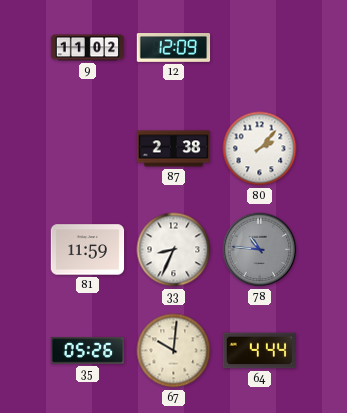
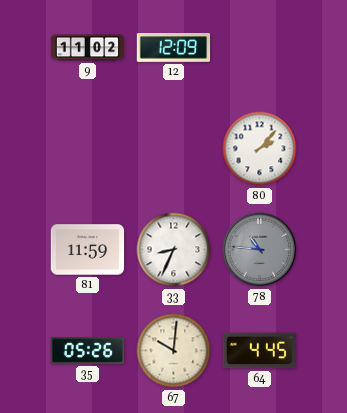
87: 2:38 -> none
64: 4:44 -> 4:45
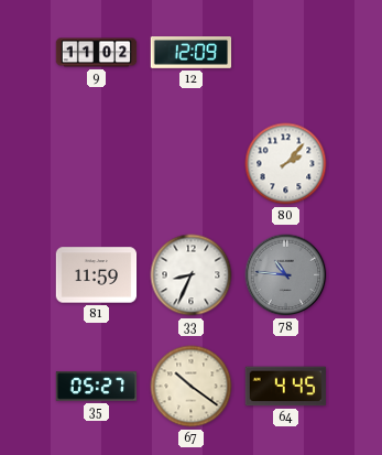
35: 05:26 -> 05:27
67: 10:01 -> 10:21
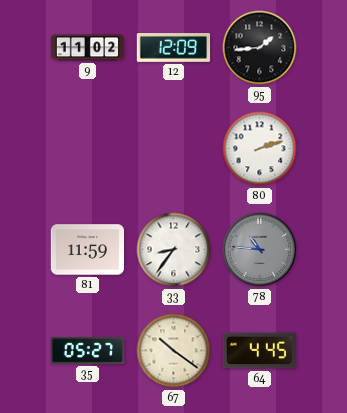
95: none -> 1:44
80: 2:07 -> 2:12
33: 8:34 -> 8:36
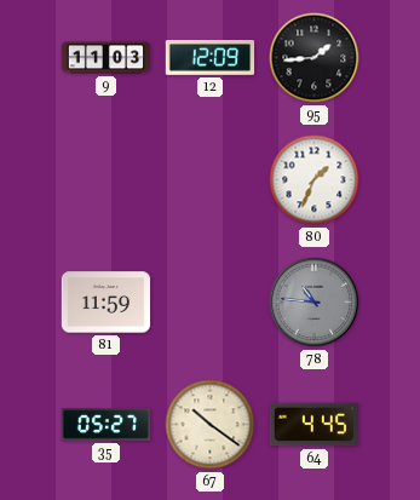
9: 11:02 -> 11:03
80: 2:12 -> 1:34
33: 8:36 -> none
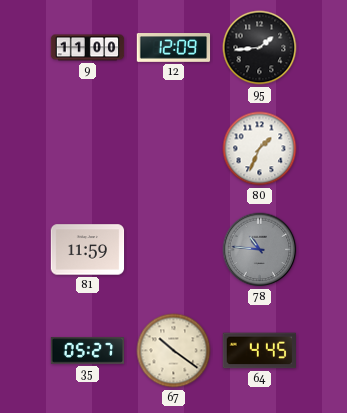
9: 11:03 -> 11:00
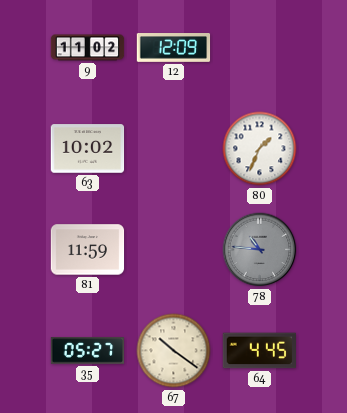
9: 11:00 -> 11:02
95: 1:44 -> none
63: none -> 10:02
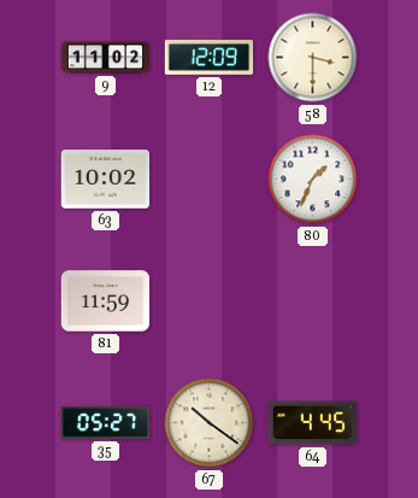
58: none -> 3:30
78: 10:46 -> none
